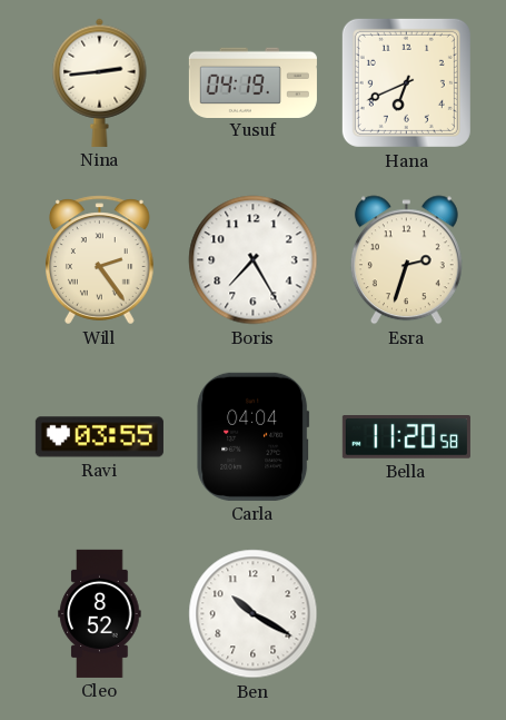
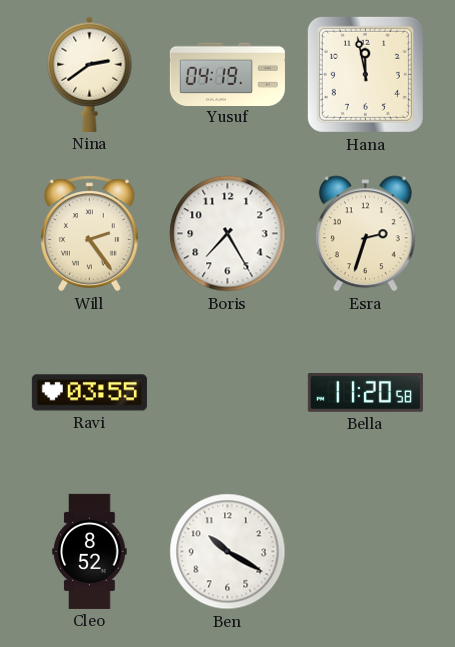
Nina: 2:44 -> 2:39
Hana: 6:41 -> 11:58
Carla: 04:04 -> none
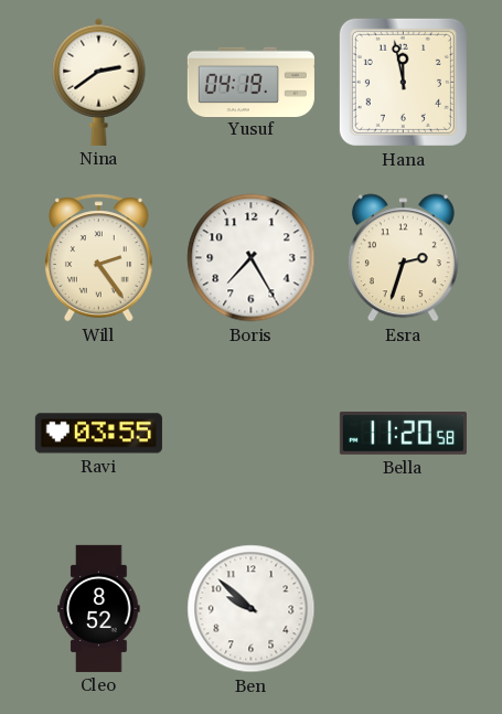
Ben: 10:20 -> 9:52
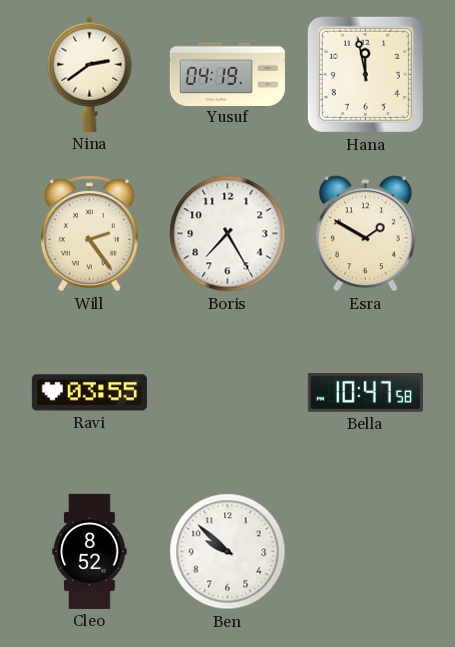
Esra: 2:33 -> 1:50
Bella: 11:20 -> 10:47
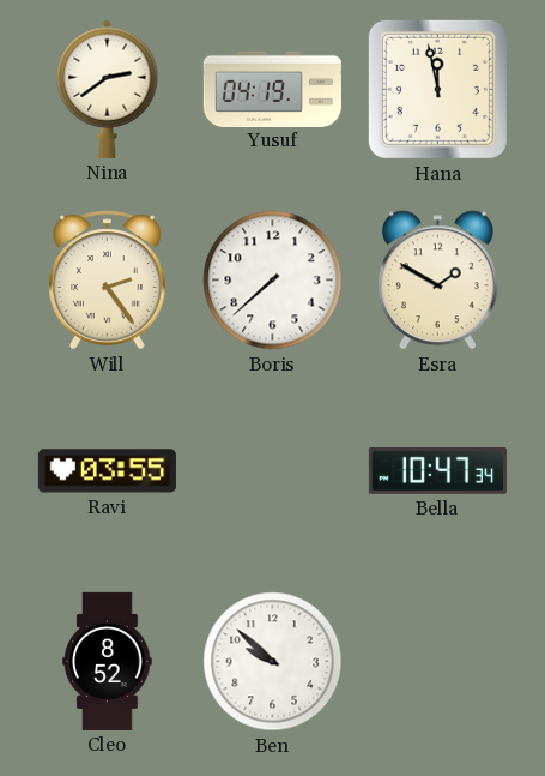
Boris: 7:25 -> 7:38
Bella: 10:47:58 -> 10:47:34
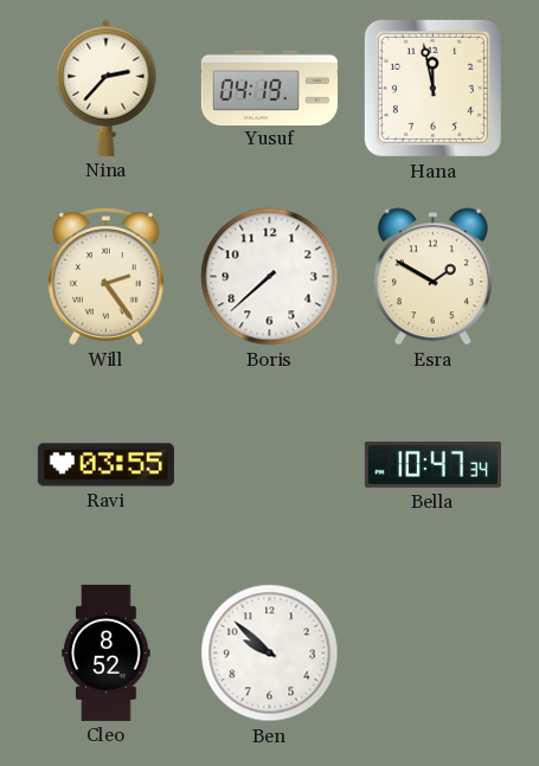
Nina: 2:39 -> 2:37
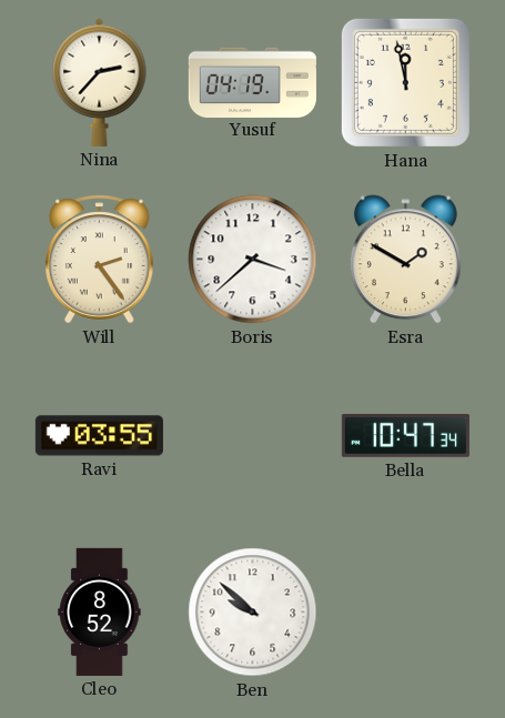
Boris: 7:38 -> 3:38
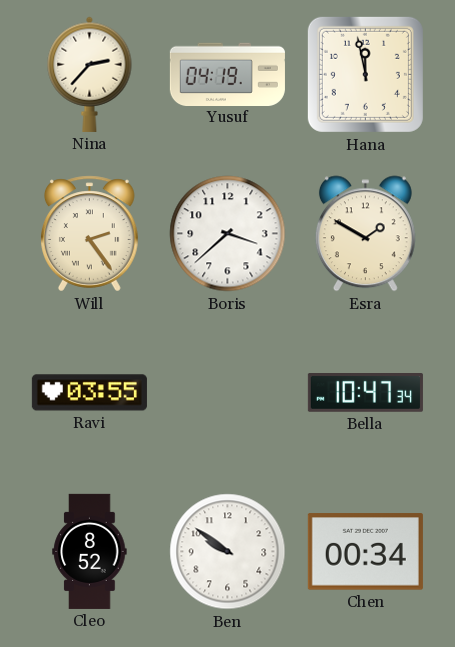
Ben: 9:52 -> 9:51
Chen: none -> 00:34
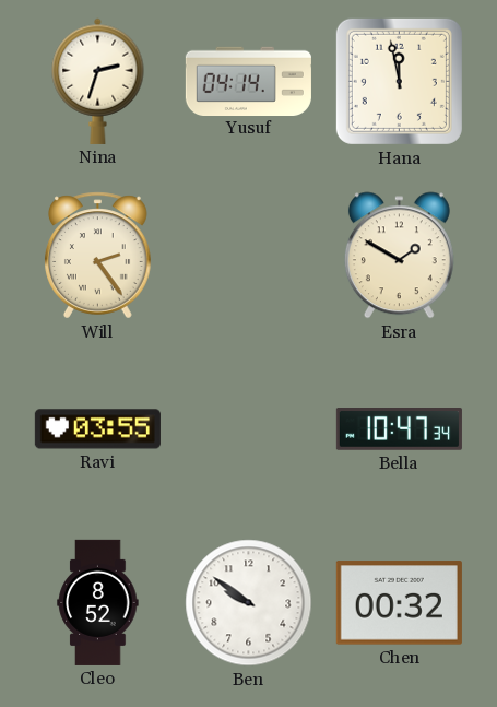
Nina: 2:37 -> 2:33
Yusuf: 04:19 -> 04:14
Boris: 3:38 -> none
Chen: 00:34 -> 00:32
